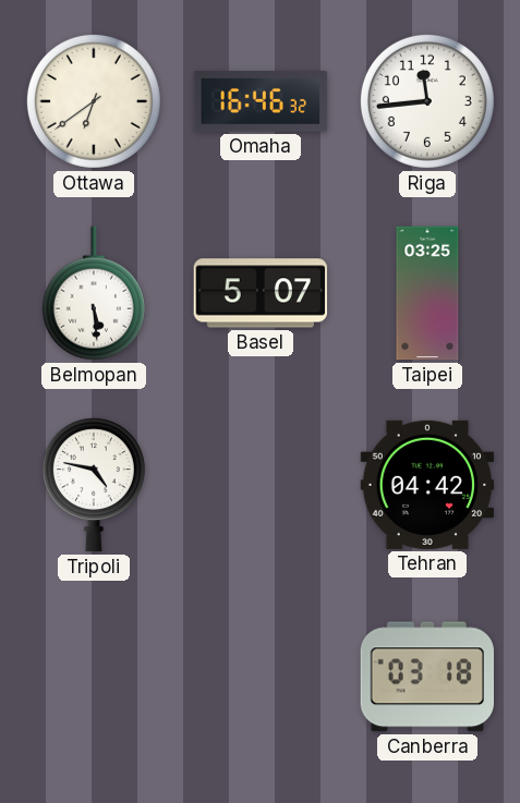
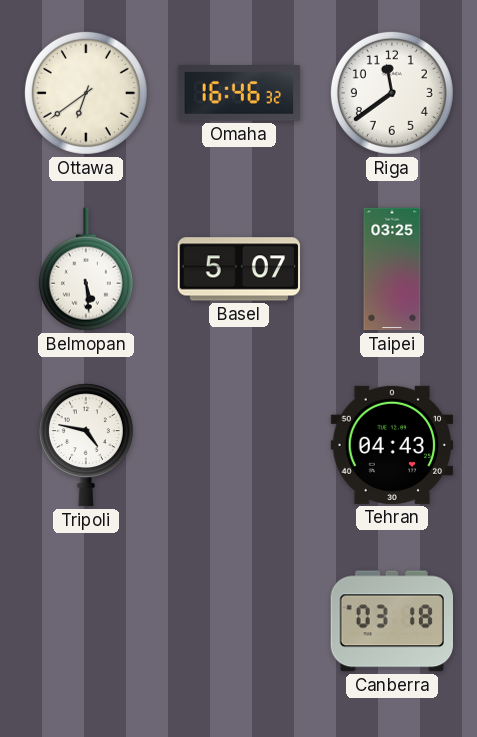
Riga: 11:44 -> 11:39
Tehran: 04:42 -> 04:43
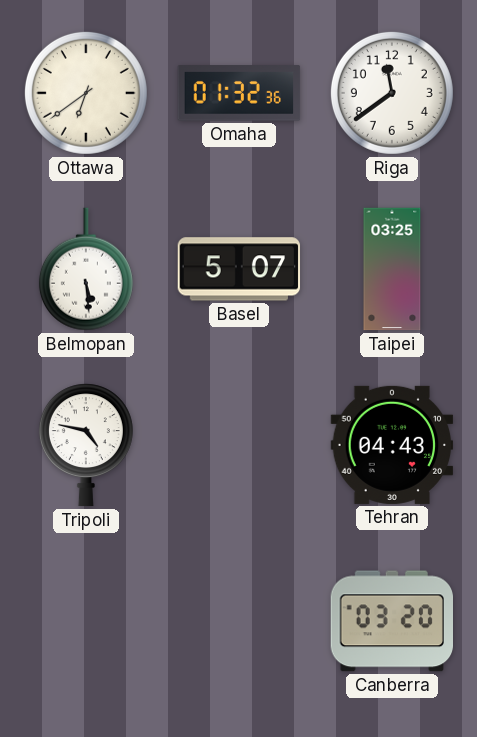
Omaha: 16:46 -> 01:32
Canberra: 03:18 -> 03:20
